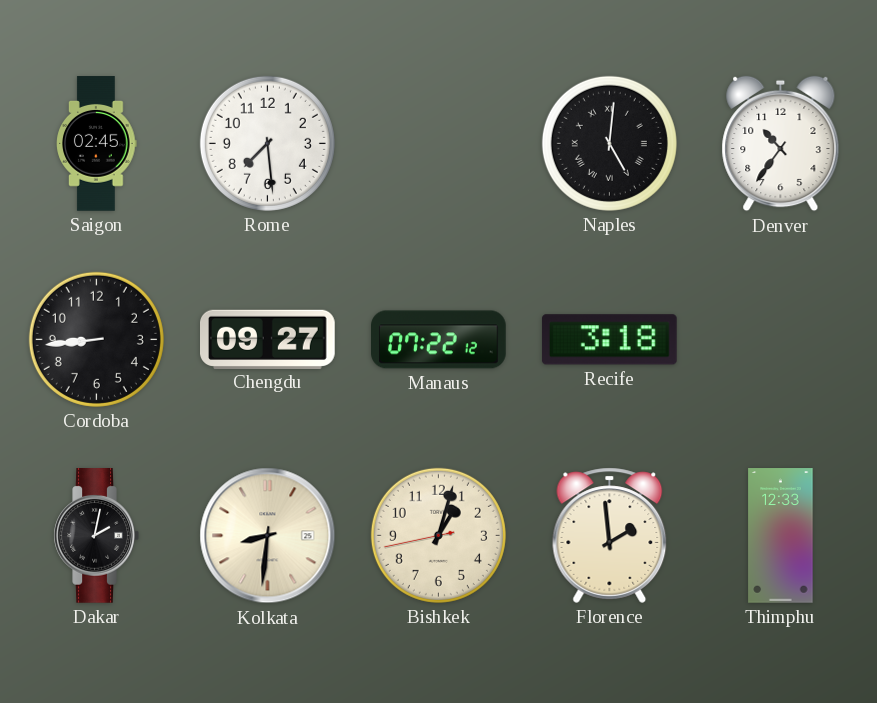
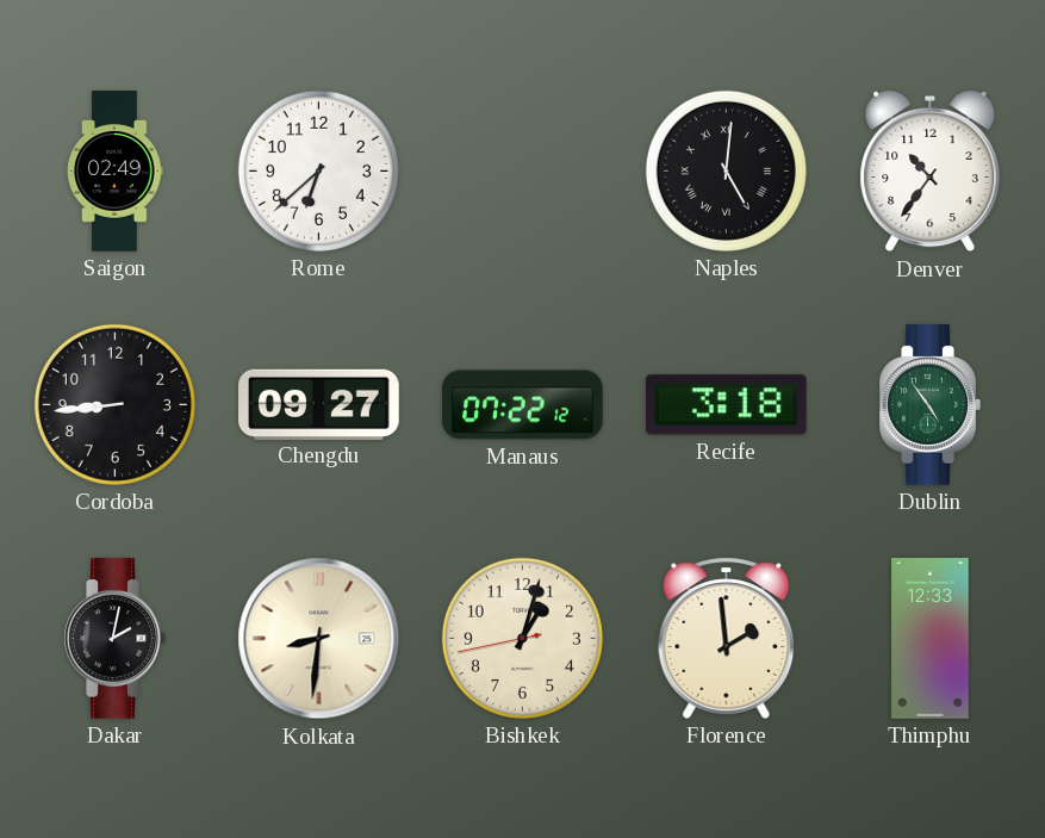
Saigon: 02:45 -> 02:49
Rome: 7:29 -> 6:38
Dublin: none -> 4:54
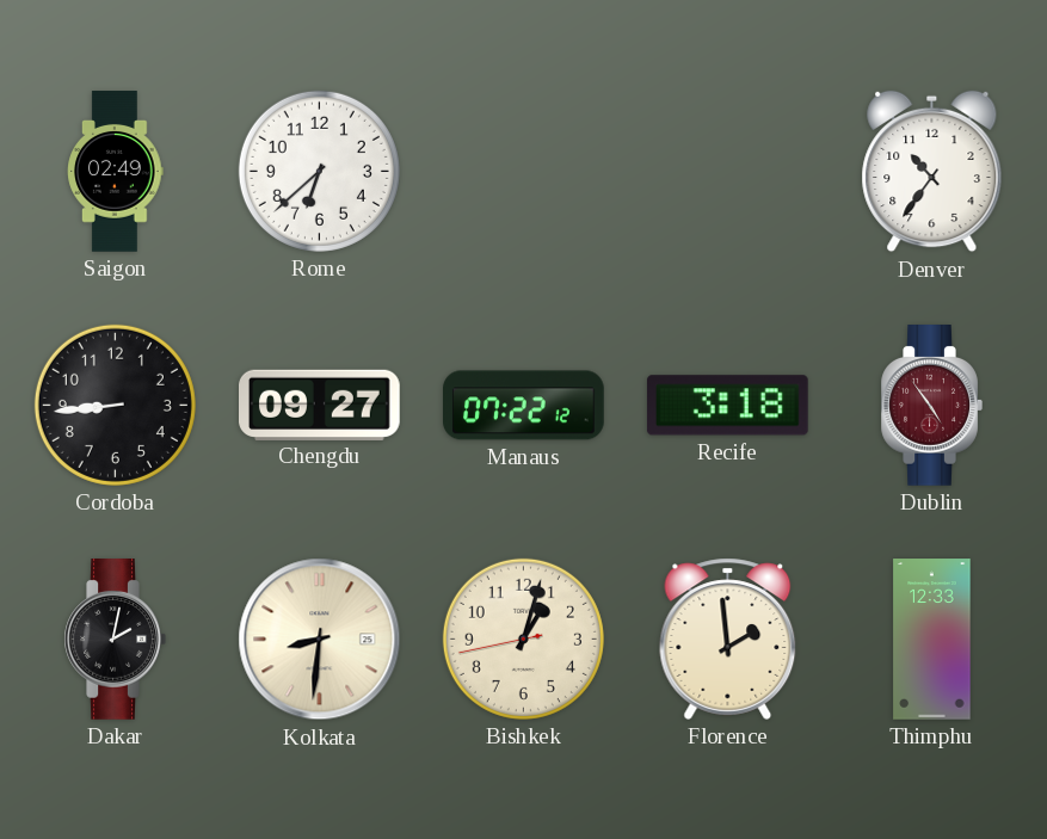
Naples: 5:01 -> none
Dublin dial: green -> burgundy
